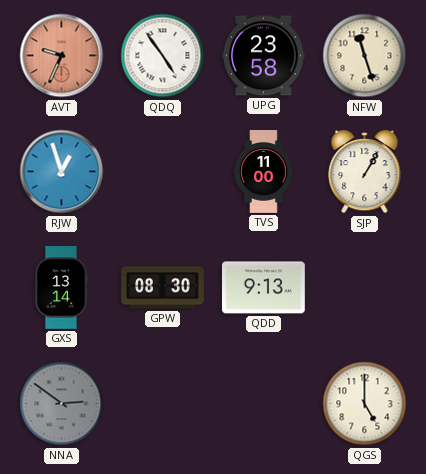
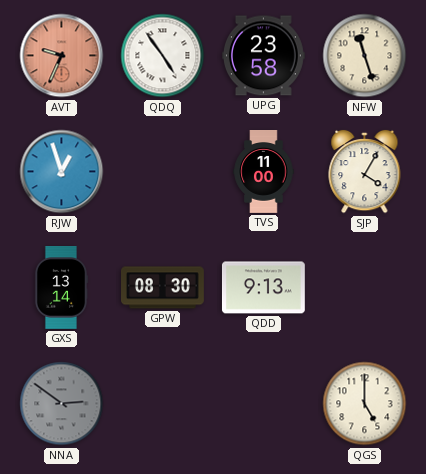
SJP: 1:05 -> 4:05
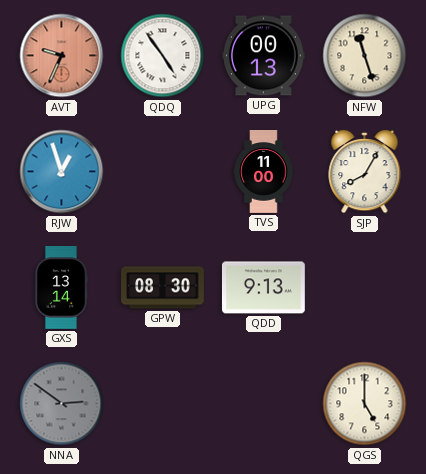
UPG: 23:58 -> 00:13
SJP: 4:05 -> 8:05
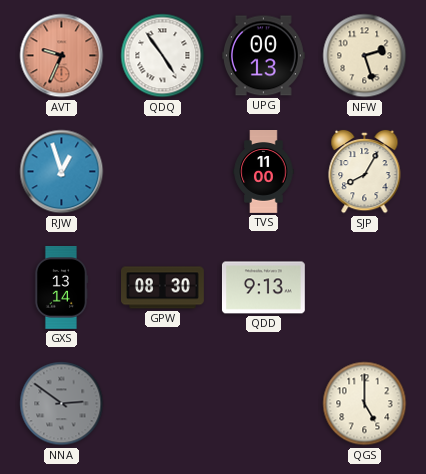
NFW: 11:27 -> 2:27
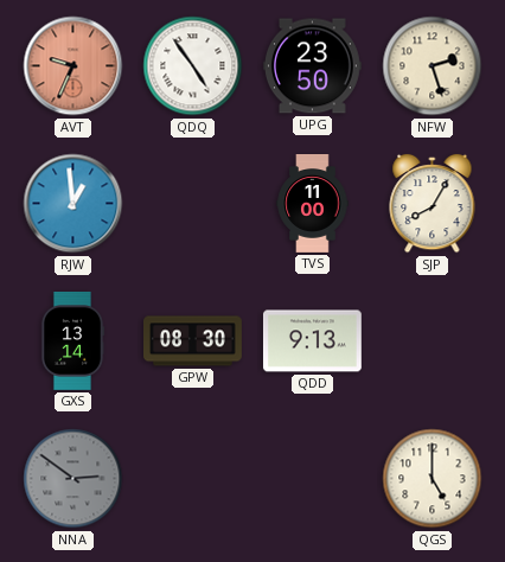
UPG: 00:13 -> 23:50
RJW: 12:57 -> 12:59
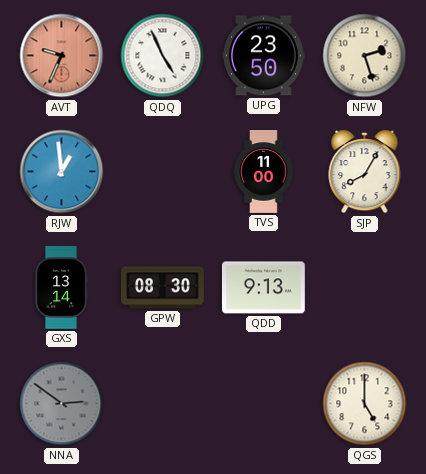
QDQ: 4:54 -> 4:56
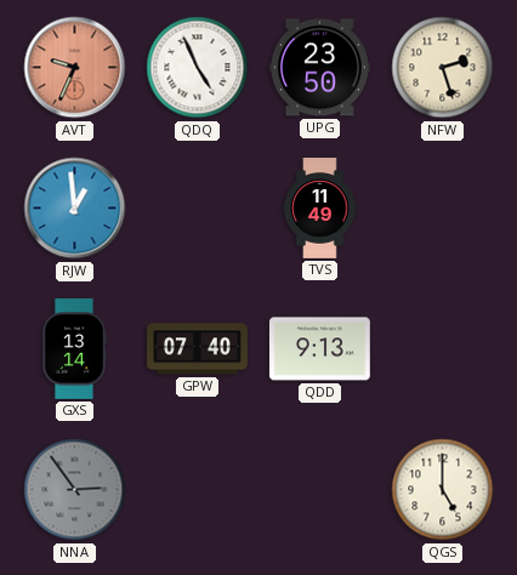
TVS: 11:00 -> 11:49
SJP: 8:05 -> none
GPW: 08:30 -> 07:40
NNA: 2:51 -> 2:54
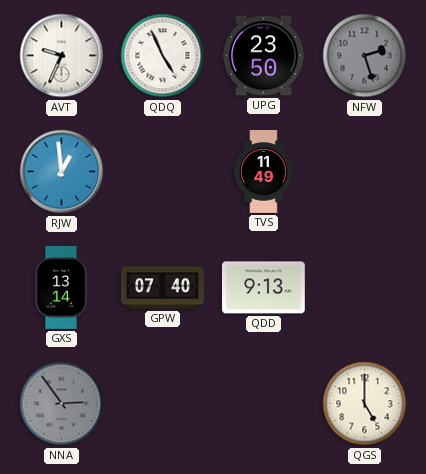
AVT dial: salmon -> white
NFW dial: cream -> grey
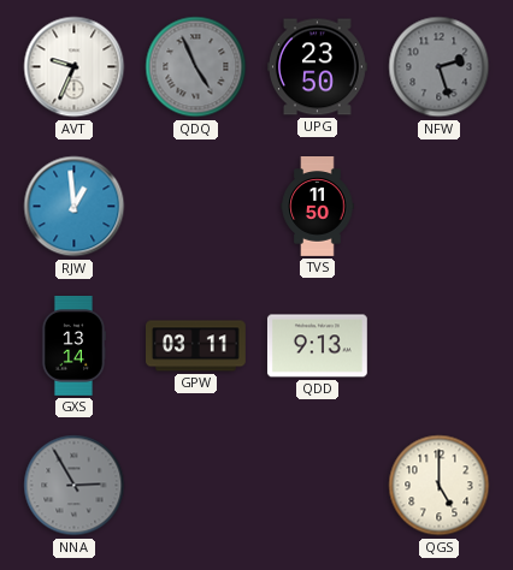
QDQ dial: white -> grey
TVS: 11:49 -> 11:50
GPW: 07:40 -> 03:11
NNA: 2:54 -> 2:55
